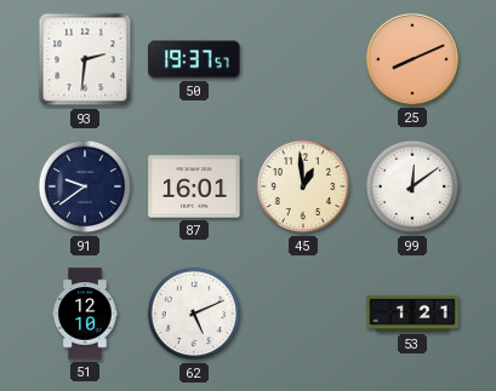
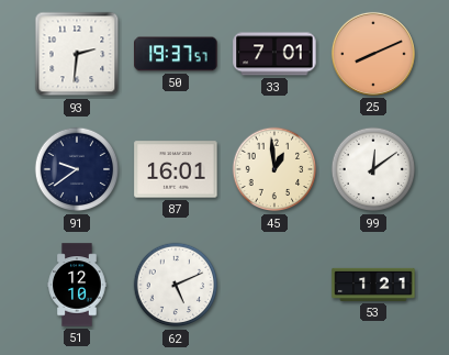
33: none -> 7:01
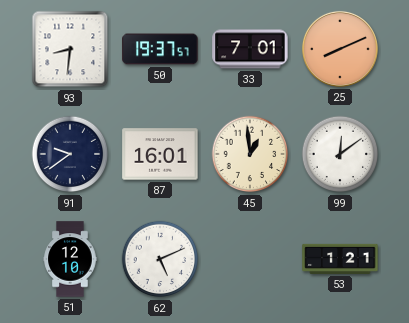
93: 2:31 -> 8:31
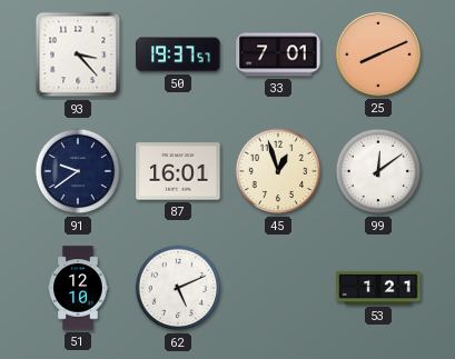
93: 8:31 -> 3:23
45: 12:59 -> 12:57
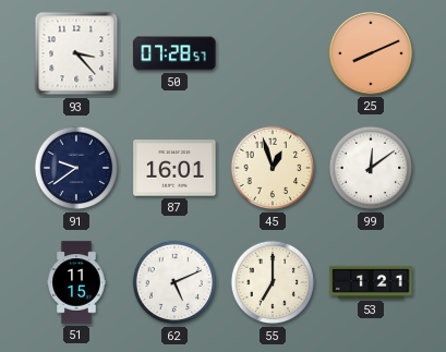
50: 19:37 -> 07:28
33: 7:01 -> none
51: 12:10 -> 11:15
55: none -> 7:00
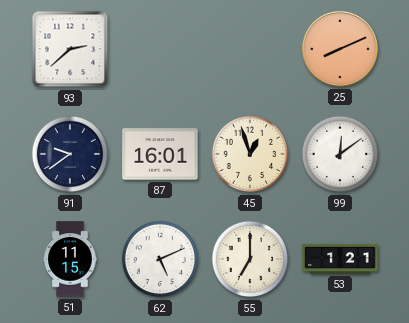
93: 3:23 -> 2:38
50: 07:28 -> none
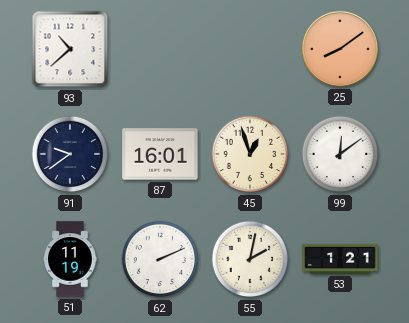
93: 2:38 -> 10:38
25: 8:11 -> 8:09
51: 11:15 -> 11:19
62: 5:11 -> 2:11
55: 7:00 -> 2:02
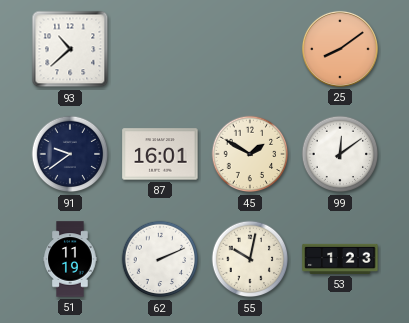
45: 12:57 -> 1:50
55: 2:02 -> 10:02
53: 1:21 -> 1:23
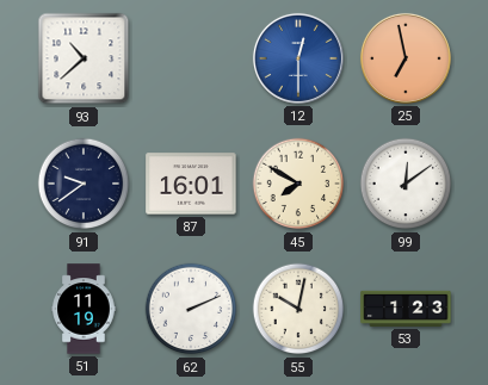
12: none -> 12:30
25: 8:09 -> 6:58
45: 1:50 -> 7:50
